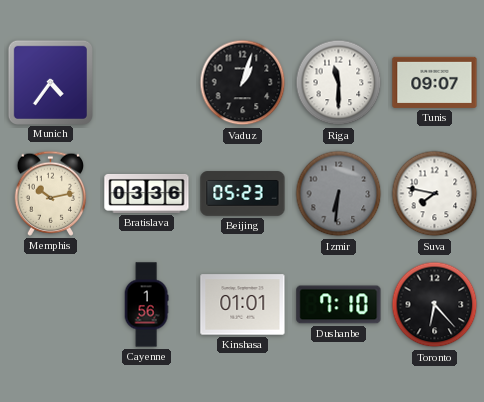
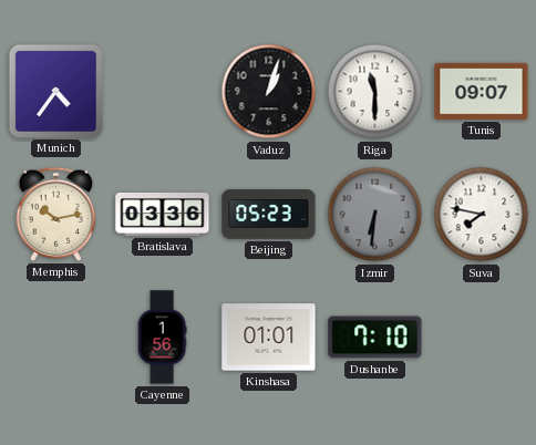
Toronto: 6:23 -> none
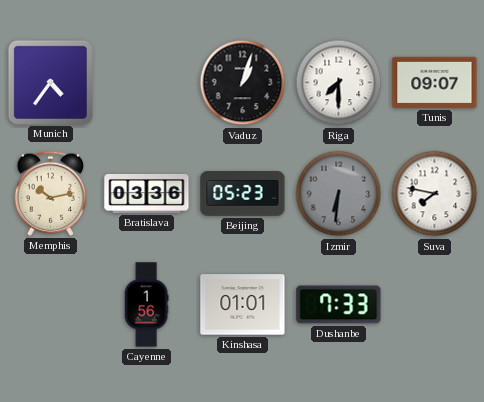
Riga: 11:30 -> 7:30
Dushanbe: 7:10 -> 7:33
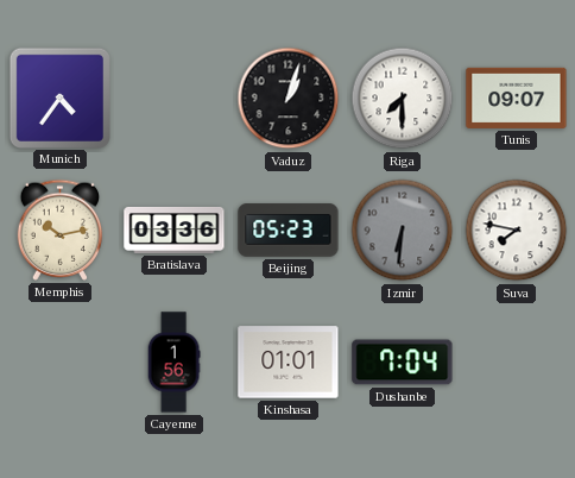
Dushanbe: 7:33 -> 7:04
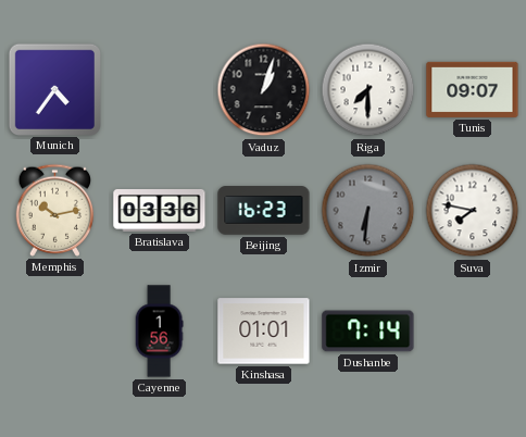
Beijing: 05:23 -> 16:23
Dushanbe: 7:04 -> 7:14
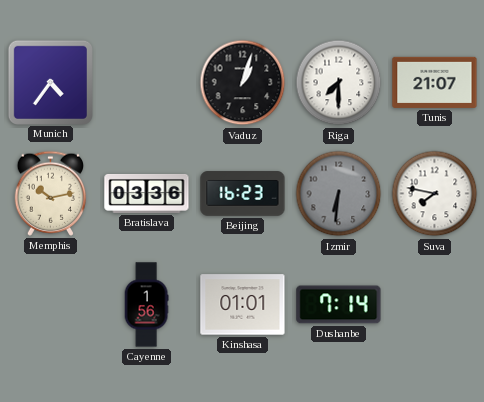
Tunis: 09:07 -> 21:07
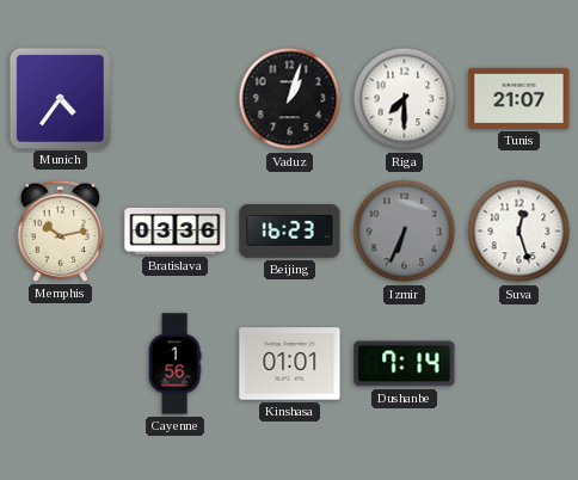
Izmir: 6:31 -> 6:34
Suva: 7:47 -> 12:27
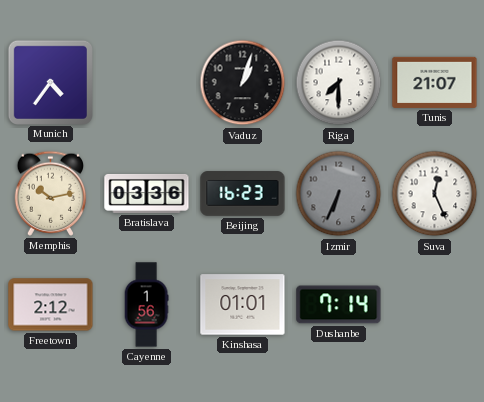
Suva: 12:27 -> 12:26
Freetown: none -> 2:12
